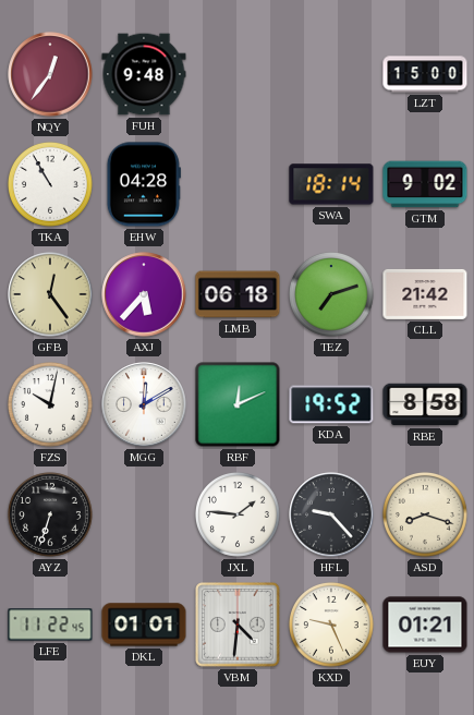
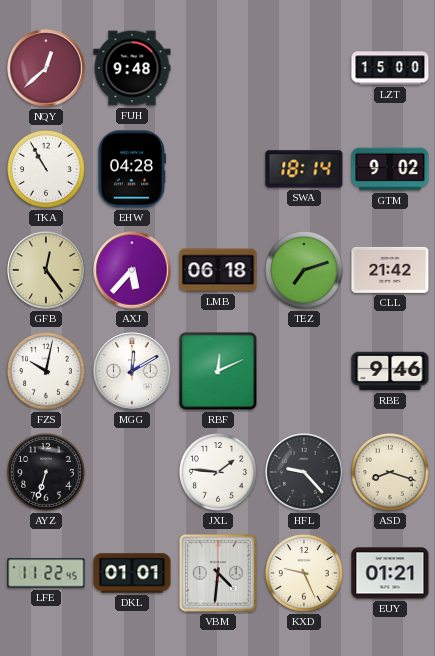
NQY: 12:36 -> 12:38
KDA: 19:52 -> none
RBE: 8:58 -> 9:46
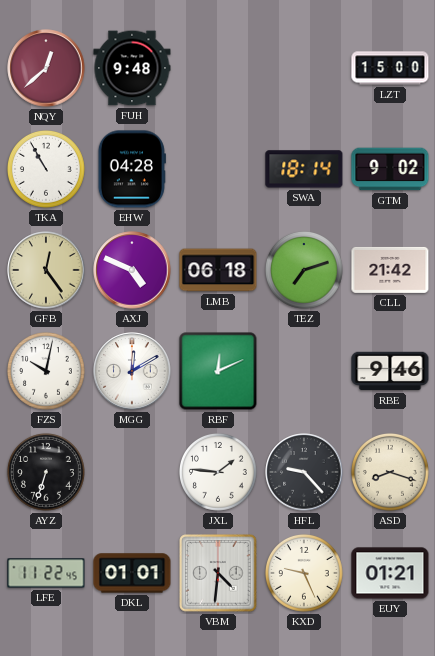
AXJ: 5:37 -> 4:49
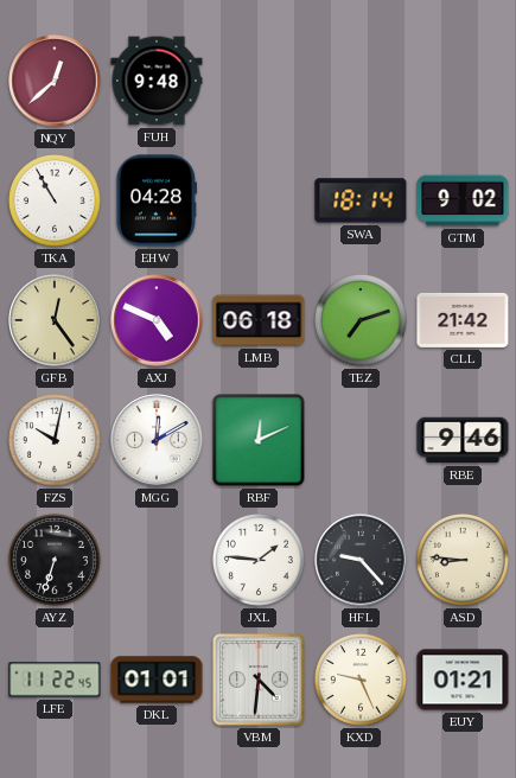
LZT: 15:00 -> none
ASD: 8:18 -> 8:46
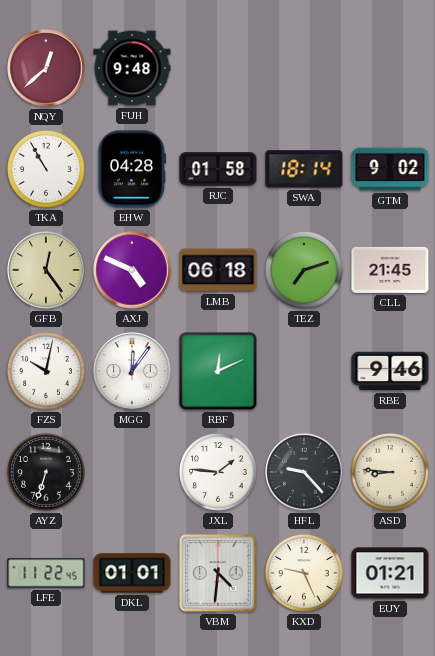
RJC: none -> 01:58
CLL: 21:42 -> 21:45
MGG: 12:10 -> 12:06
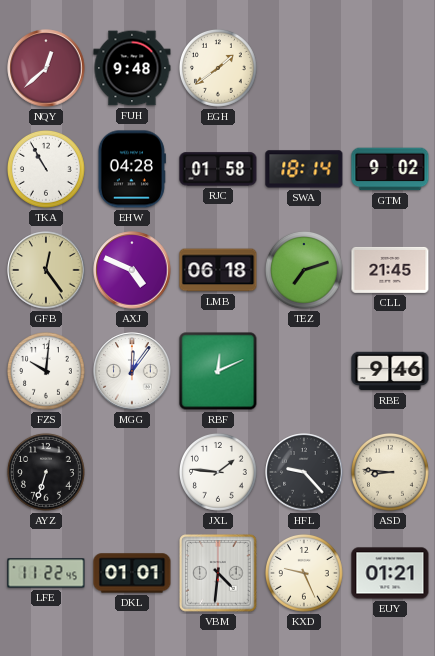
EGH: none -> 1:39
FZS: 10:02 -> 10:01
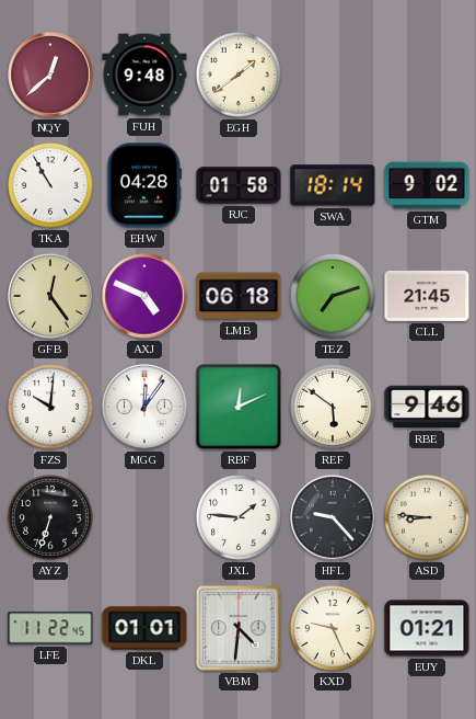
REF: none -> 5:51
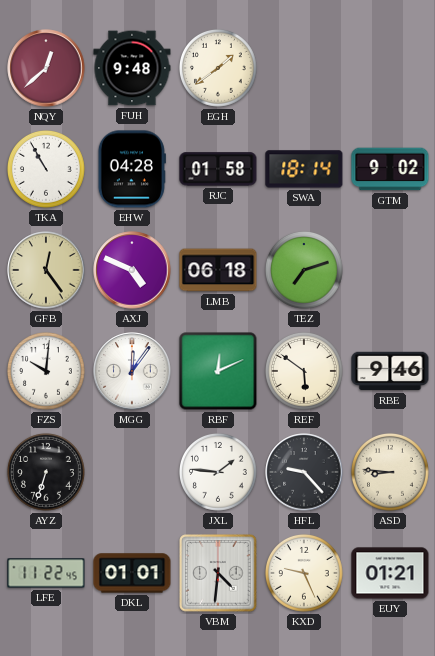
CLL: 21:45 -> none
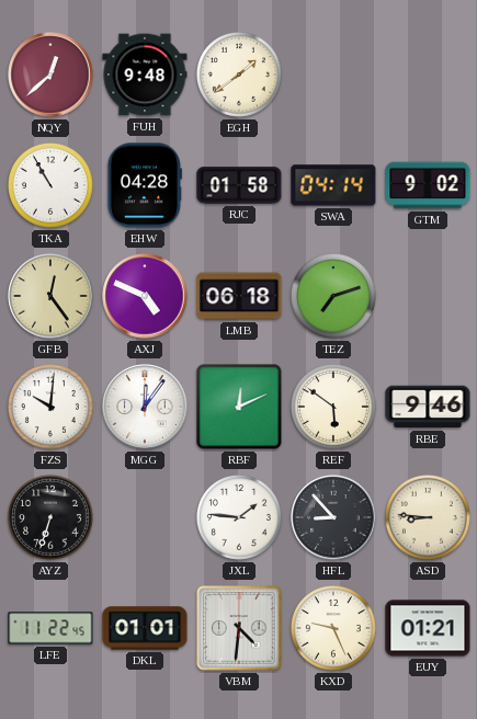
SWA: 18:14 -> 04:14
HFL: 9:23 -> 8:53
